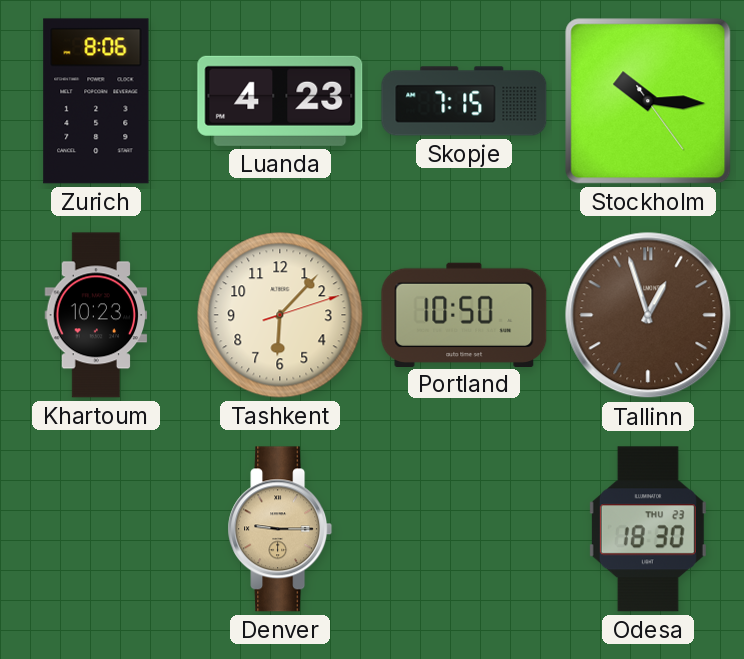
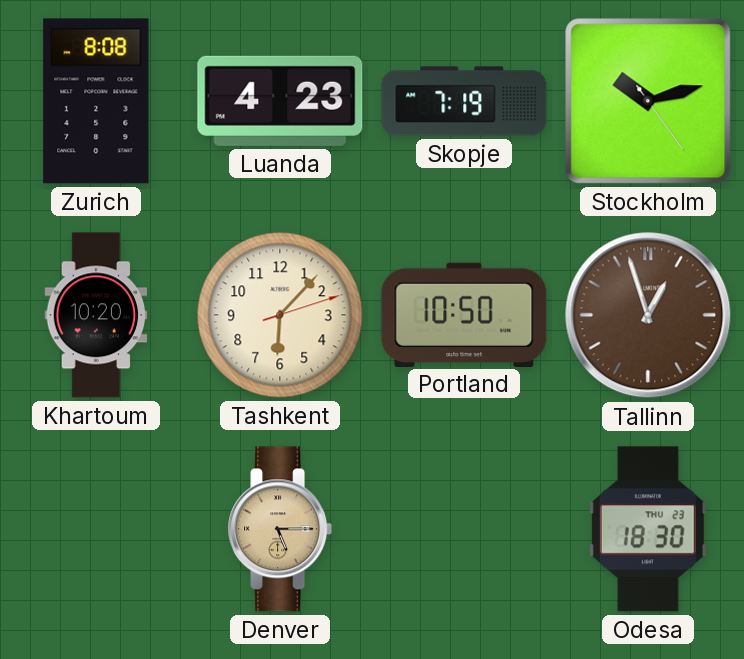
Zurich: 8:06 -> 8:08
Skopje: 7:15 -> 7:19
Stockholm: 10:15 -> 10:12
Khartoum: 10:23 -> 10:20
Denver: 9:15 -> 5:15
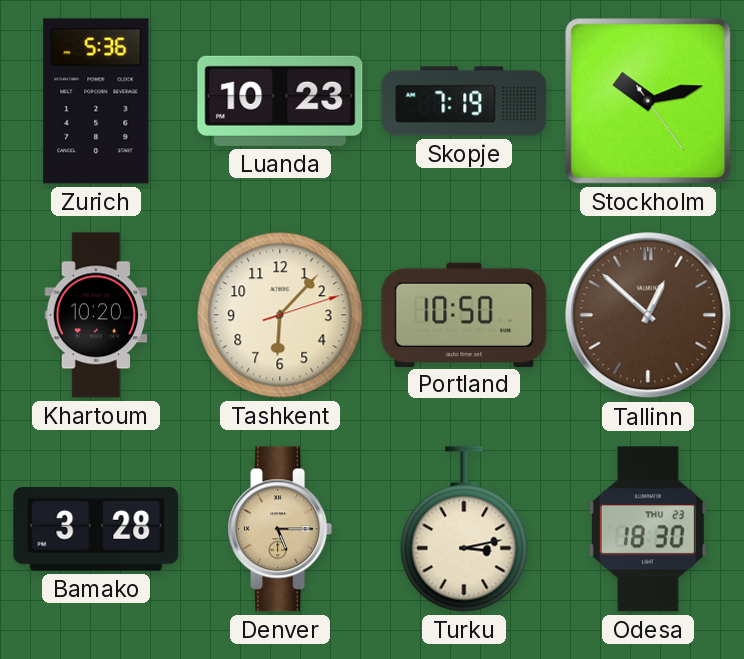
Zurich: 8:08 -> 5:36
Luanda: 4:23 -> 10:23
Tallinn: 12:57 -> 12:52
Bamako: none -> 3:28
Turku: none -> 3:13
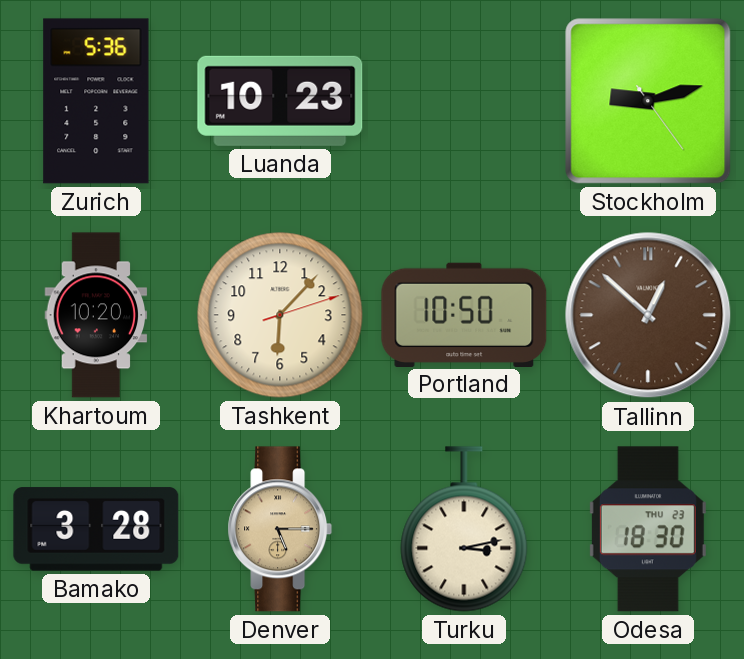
Skopje: 7:19 -> none
Stockholm: 10:12 -> 9:12
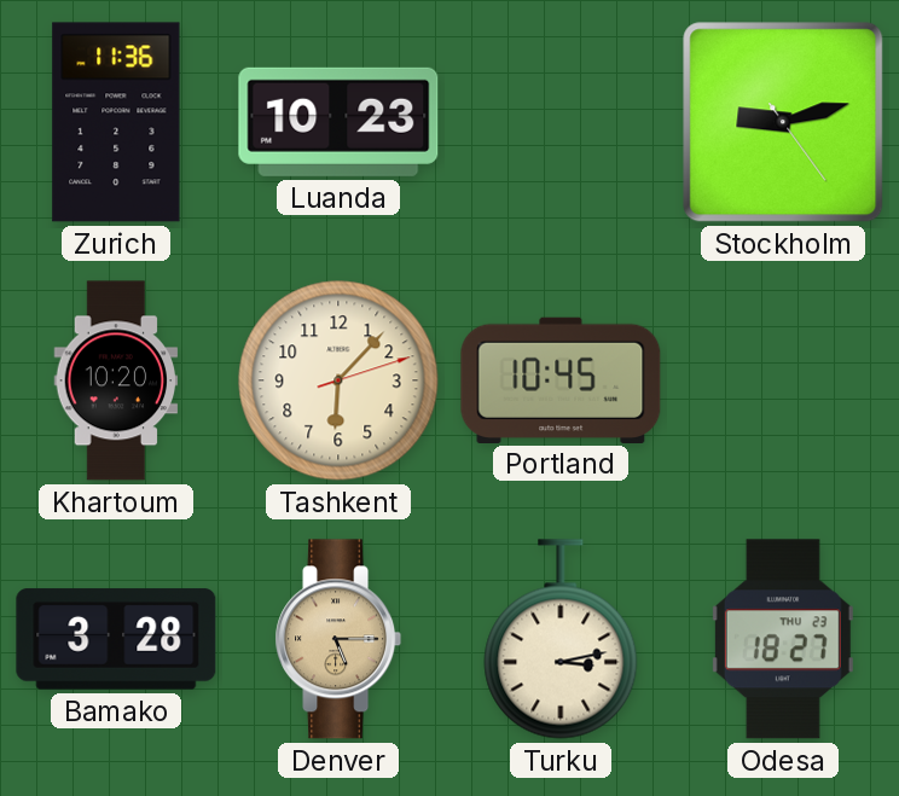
Zurich: 5:36 -> 11:36
Portland: 10:50 -> 10:45
Tallinn: 12:52 -> none
Odesa: 18:30 -> 18:27
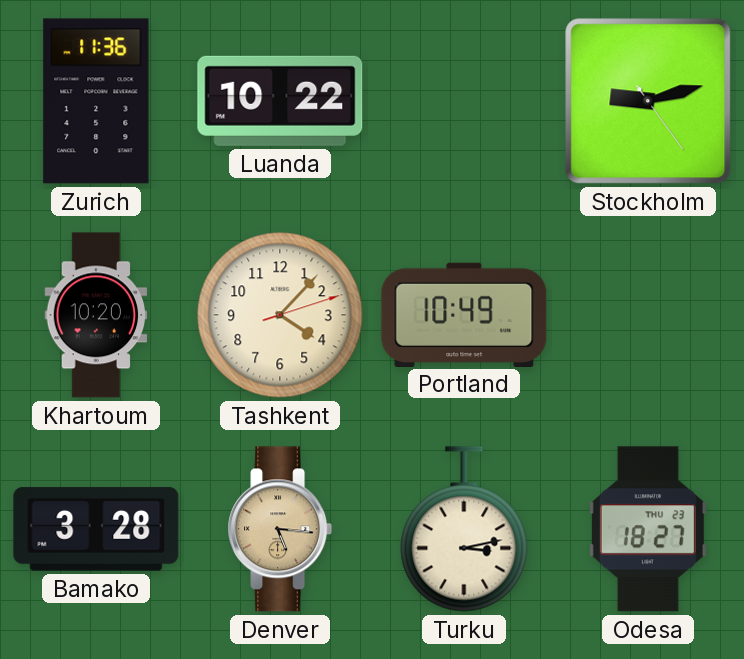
Luanda: 10:23 -> 10:22
Tashkent: 6:07 -> 4:07
Portland: 10:45 -> 10:49
Denver: 5:15 -> 5:16
